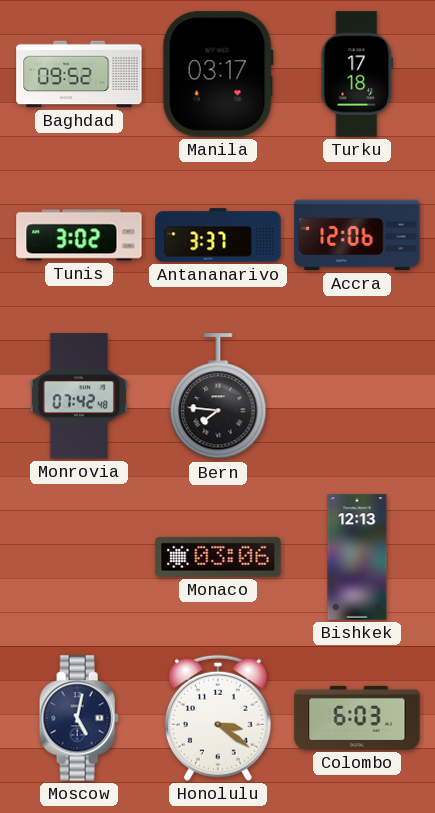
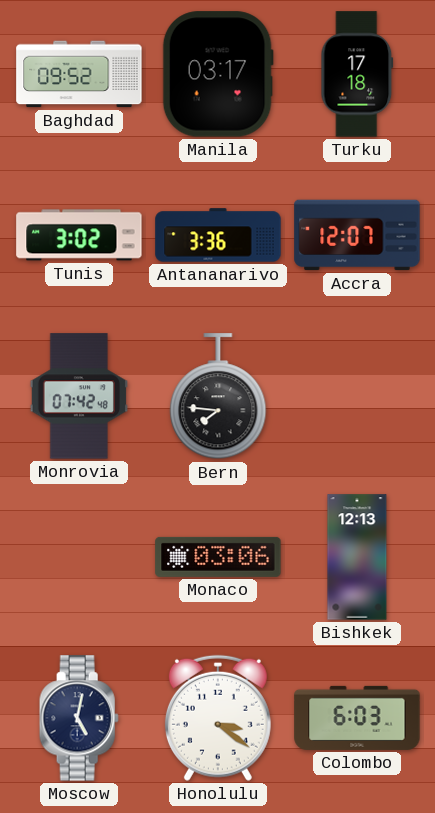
Antananarivo: 3:37 -> 3:36
Accra: 12:06 -> 12:07
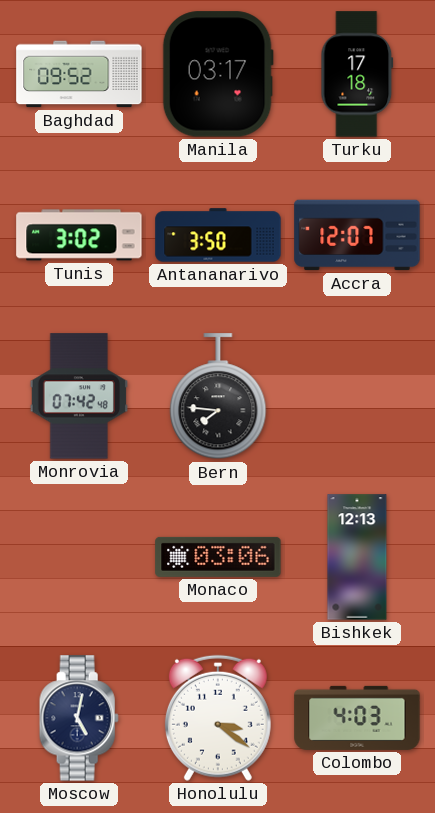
Antananarivo: 3:36 -> 3:50
Colombo: 6:03 -> 4:03
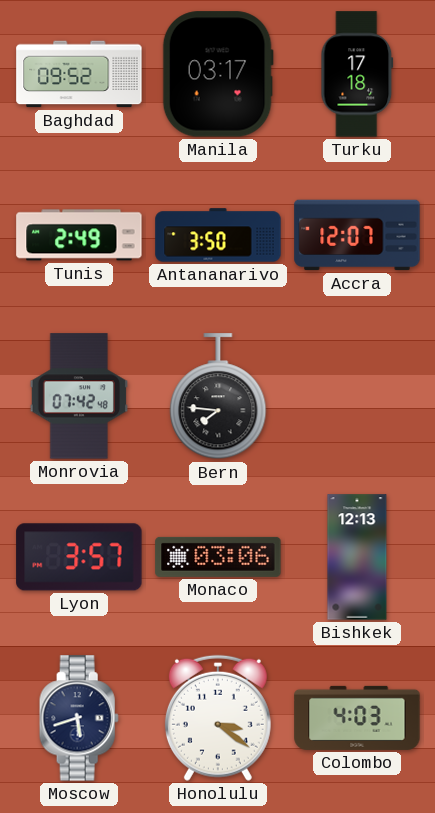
Tunis: 3:02 -> 2:49
Lyon: none -> 3:57
Moscow: 5:02 -> 5:42
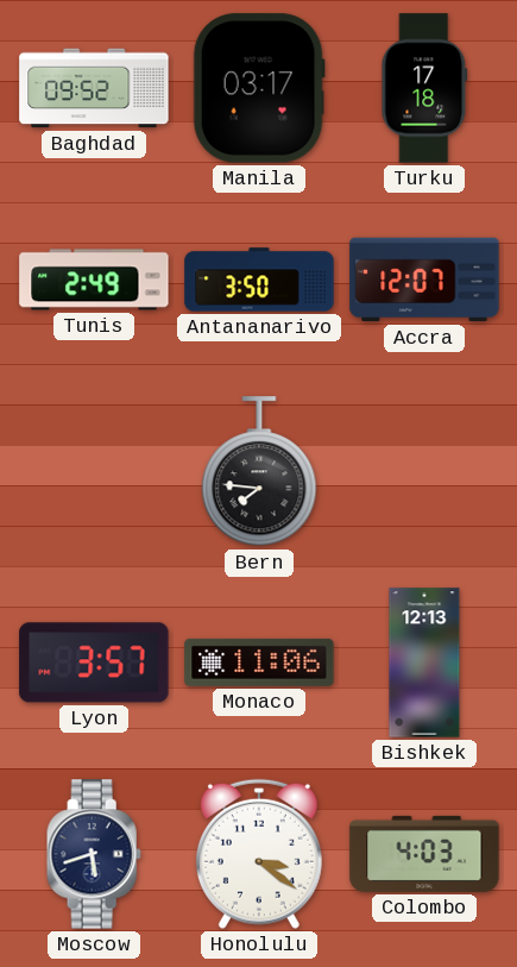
Monrovia: 07:42 -> none
Monaco: 03:06 -> 11:06
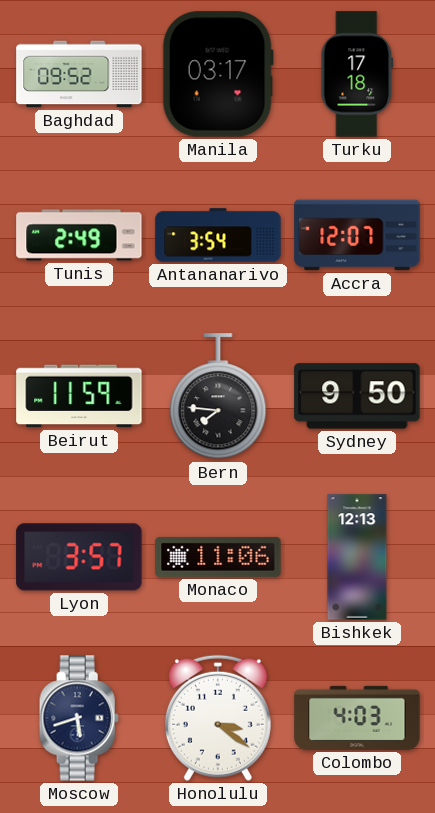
Antananarivo: 3:50 -> 3:54
Beirut: none -> 11:59
Sydney: none -> 9:50
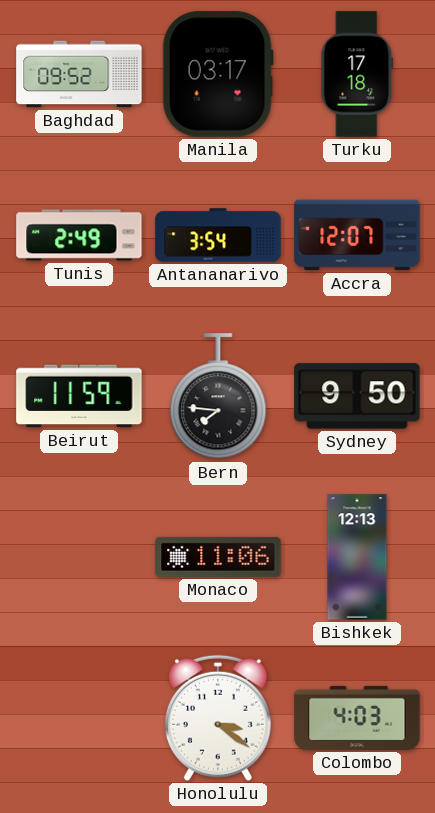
Lyon: 3:57 -> none
Moscow: 5:42 -> none
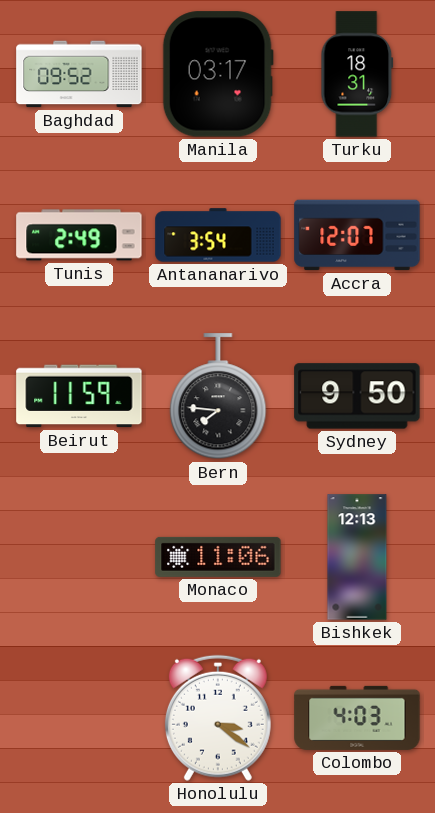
Turku: 17:18 -> 18:31
